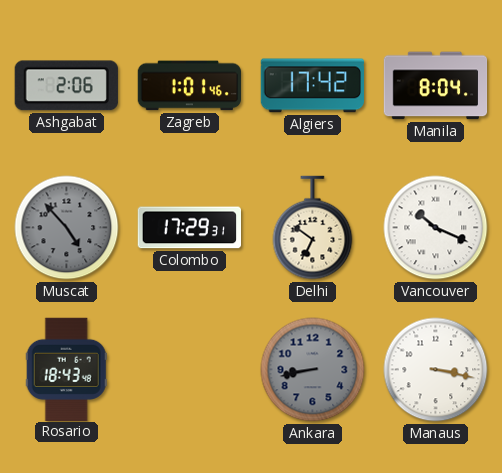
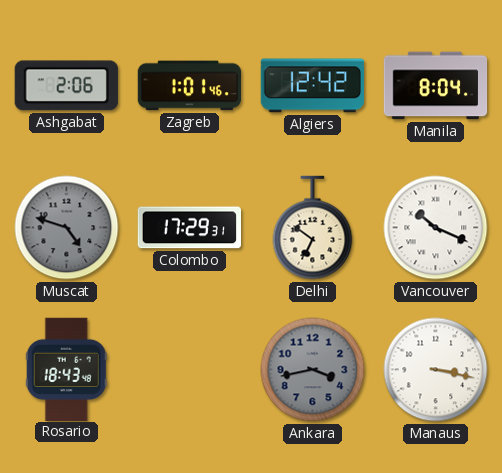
Algiers: 17:42 -> 12:42
Muscat: 4:53 -> 4:48
Ankara: 8:43 -> 3:43
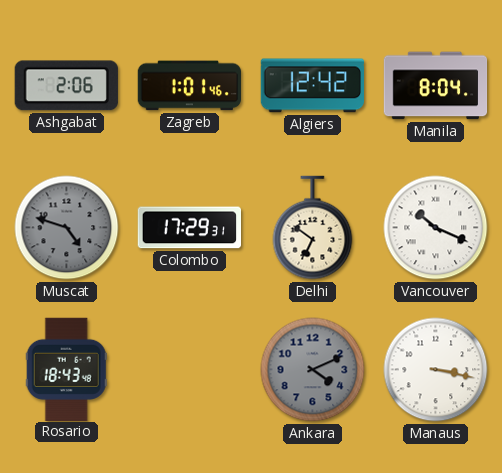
Ankara: 3:43 -> 4:11
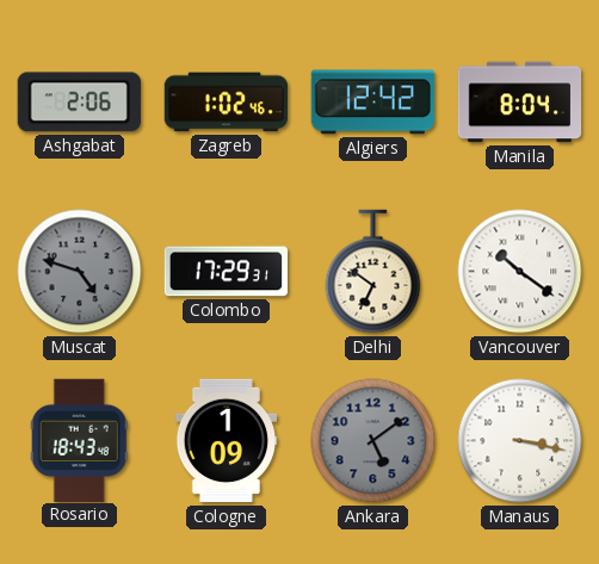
Zagreb: 1:01 -> 1:02
Vancouver: 10:19 -> 10:21
Cologne: none -> 1:09
Ankara: 4:11 -> 5:09
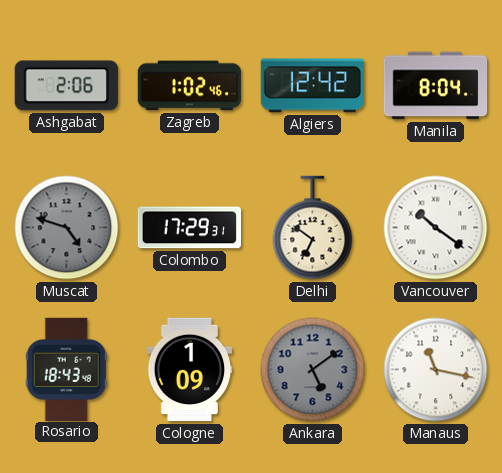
Manaus: 3:17 -> 11:17
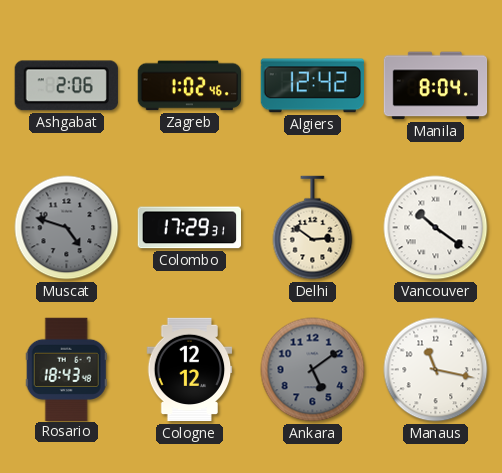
Delhi: 6:51 -> 2:51
Cologne: 1:09 -> 12:12
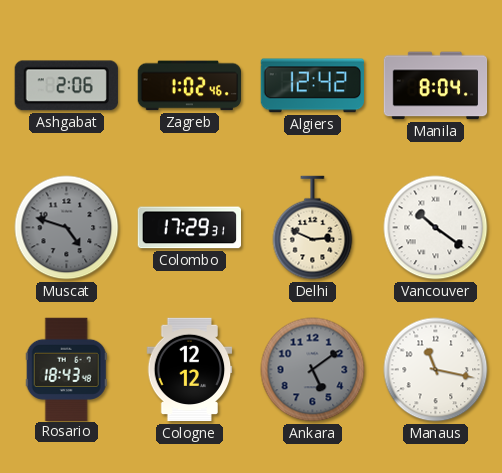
Delhi: 2:51 -> 2:49
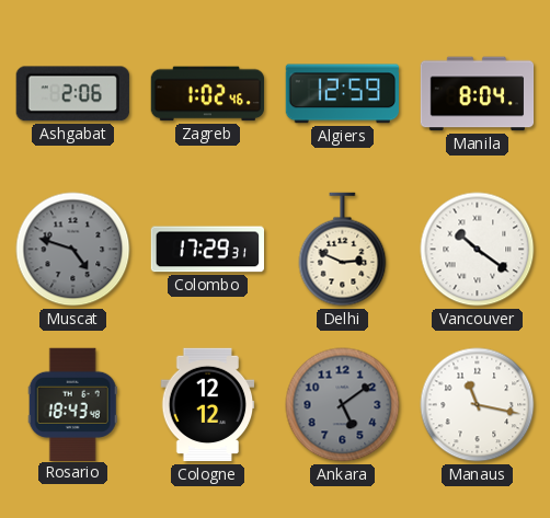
Algiers: 12:42 -> 12:59
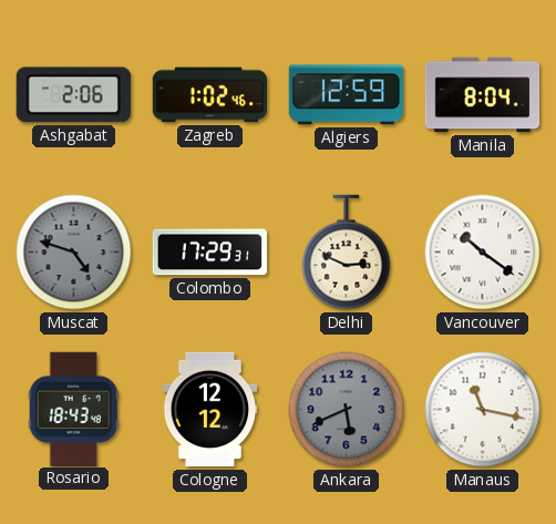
Ankara: 5:09 -> 5:41
